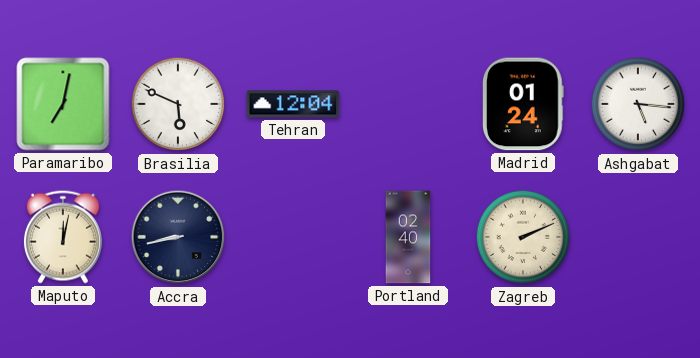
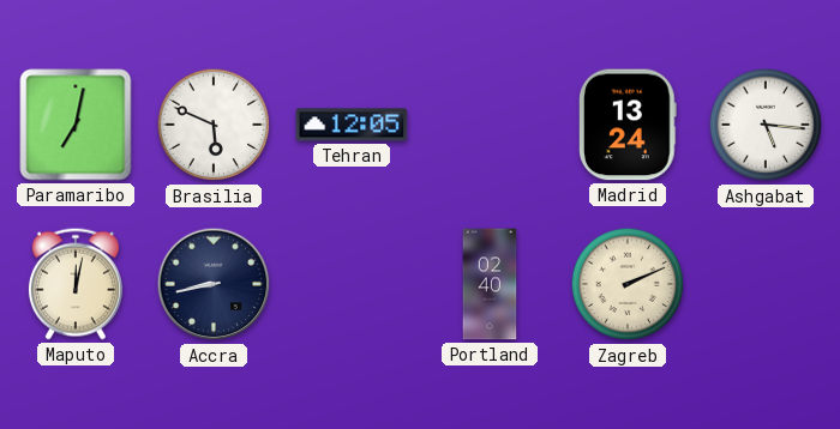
Tehran: 12:04 -> 12:05
Madrid: 01:24 -> 13:24
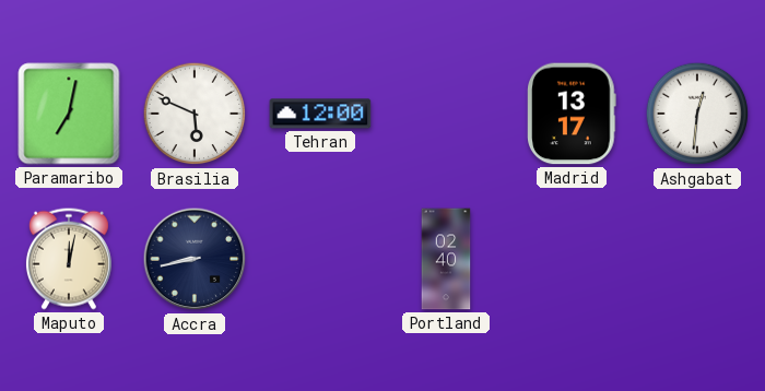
Tehran: 12:05 -> 12:00
Madrid: 13:24 -> 13:17
Ashgabat: 5:16 -> 12:31
Zagreb: 2:11 -> none
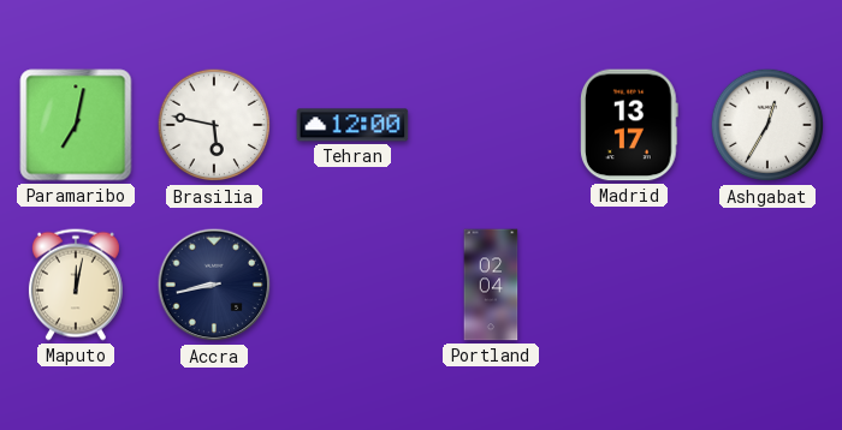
Brasilia: 5:49 -> 5:47
Ashgabat: 12:31 -> 12:35
Portland: 02:40 -> 02:04
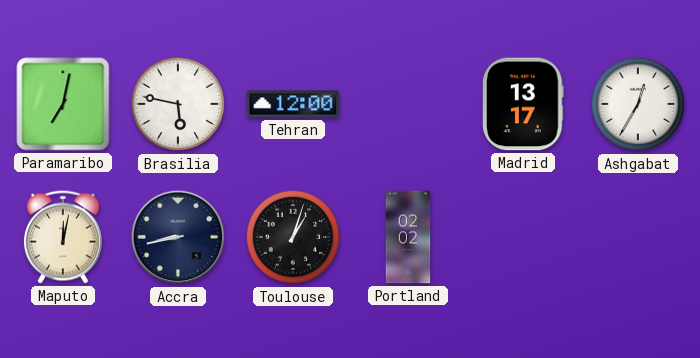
Toulouse: none -> 1:03
Portland: 02:04 -> 02:02
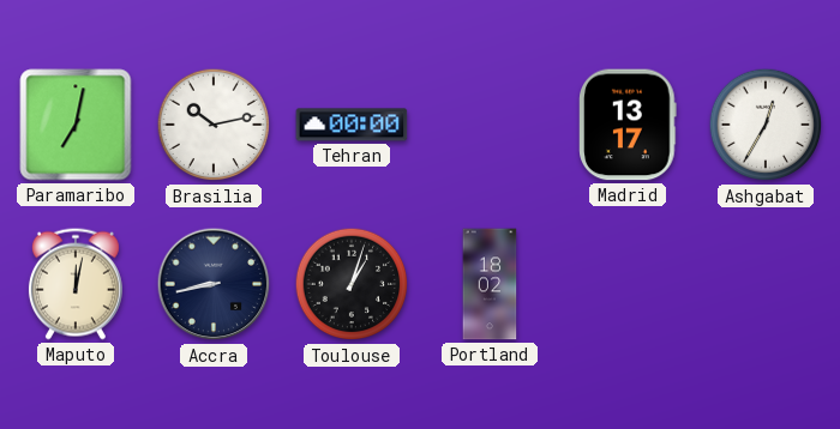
Brasilia: 5:47 -> 10:13
Tehran: 12:00 -> 00:00
Portland: 02:02 -> 18:02
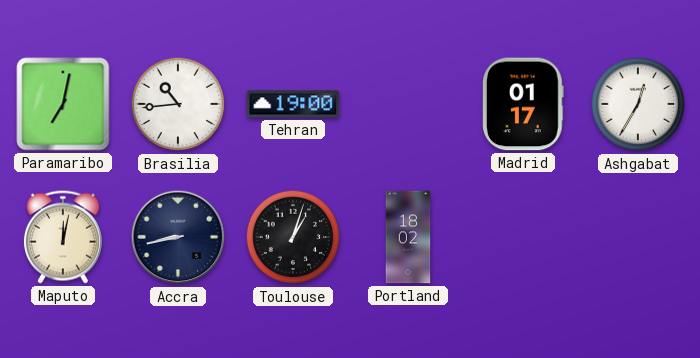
Brasilia: 10:13 -> 10:44
Tehran: 00:00 -> 19:00
Madrid: 13:17 -> 01:17
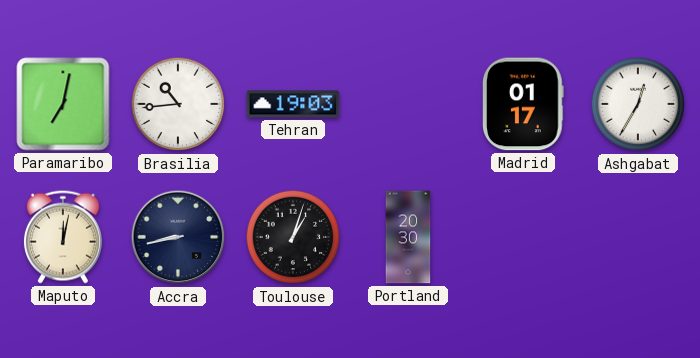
Tehran: 19:00 -> 19:03
Portland: 18:02 -> 20:30
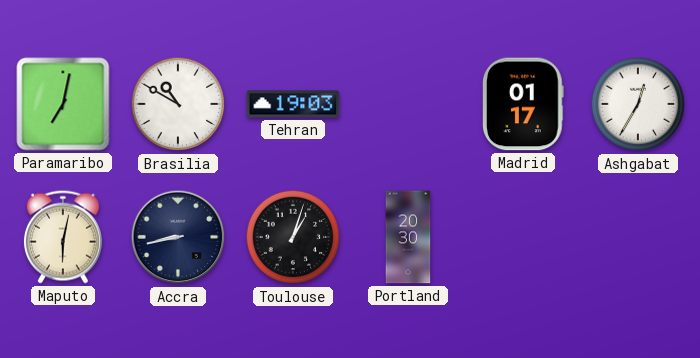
Brasilia: 10:44 -> 10:50
Maputo: 12:02 -> 6:02
